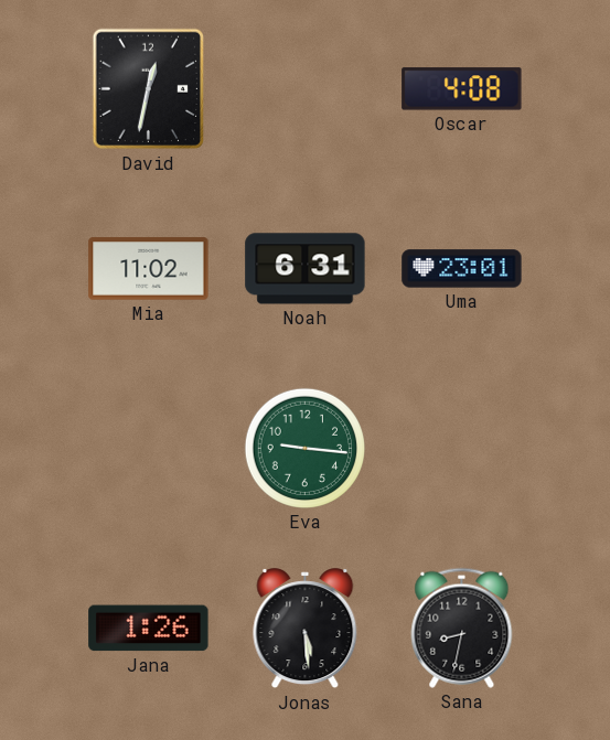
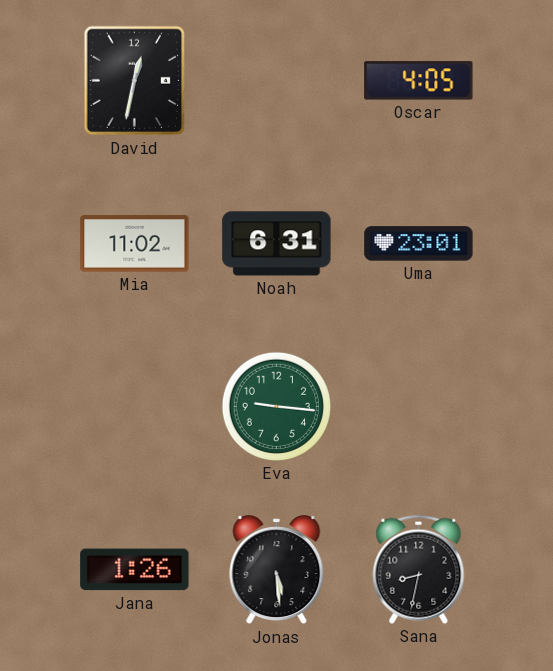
Oscar: 4:08 -> 4:05
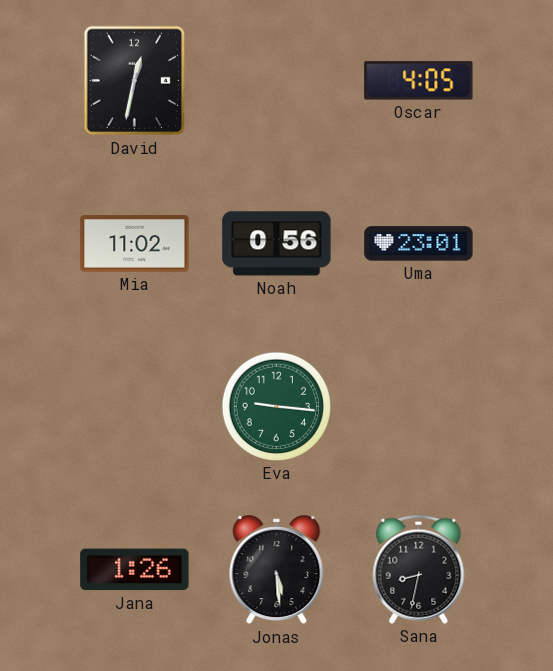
Noah: 6:31 -> 0:56
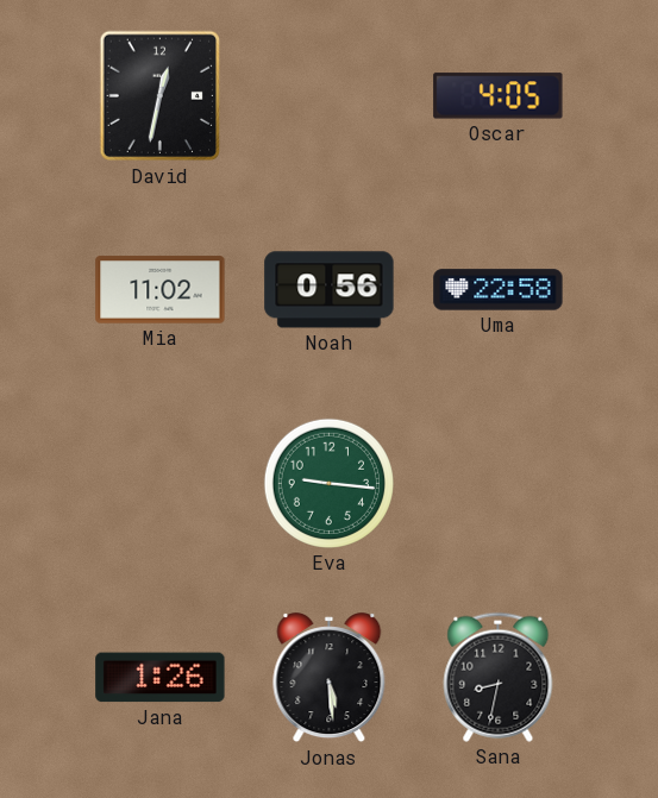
Uma: 23:01 -> 22:58
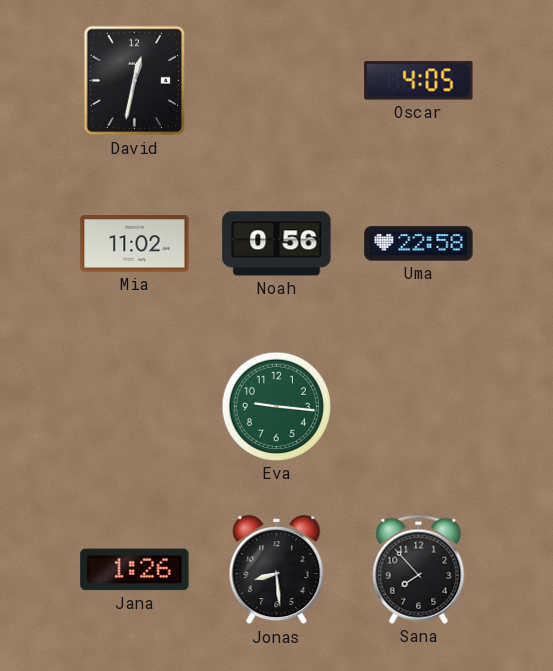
Jonas: 5:29 -> 8:29
Sana: 8:32 -> 7:53
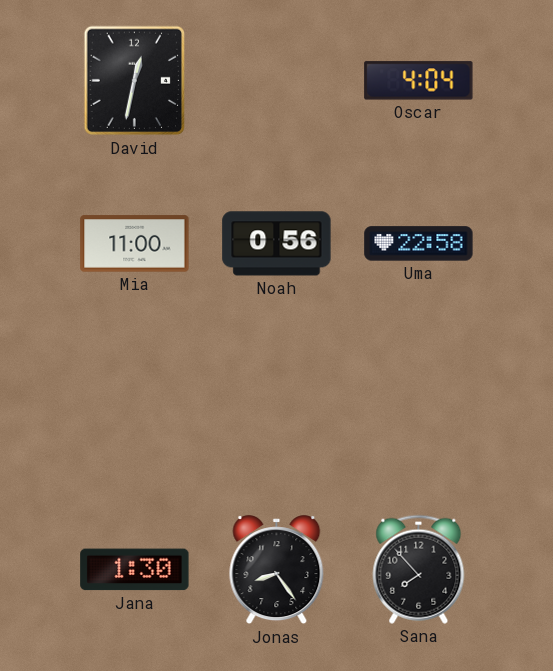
Oscar: 4:05 -> 4:04
Mia: 11:02 -> 11:00
Eva: 9:16 -> none
Jana: 1:26 -> 1:30
Jonas: 8:29 -> 8:24
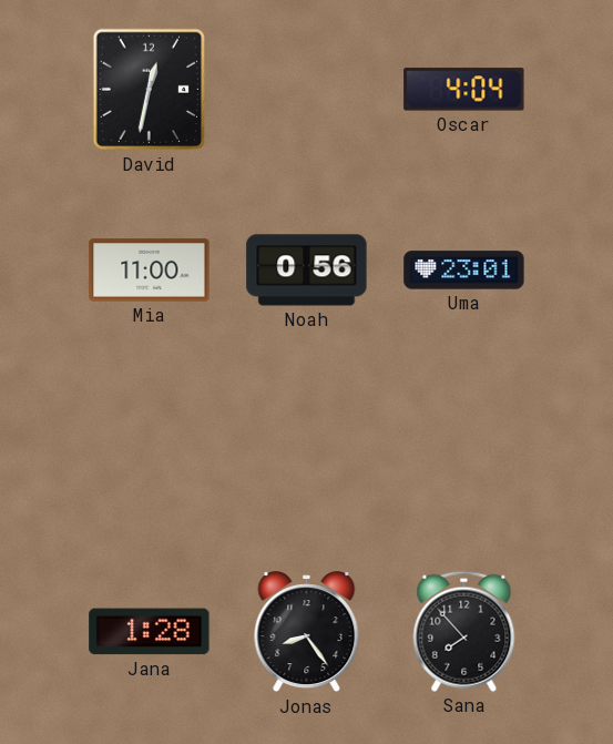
Uma: 22:58 -> 23:01
Jana: 1:30 -> 1:28
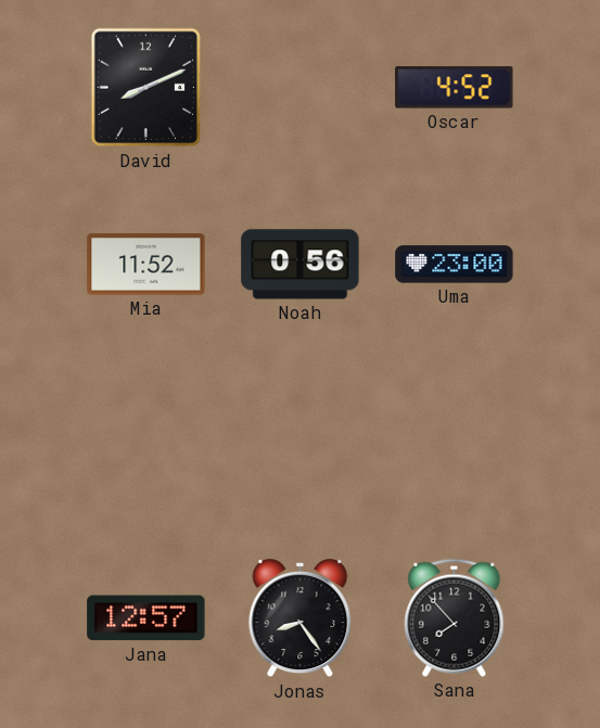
David: 12:32 -> 8:11
Oscar: 4:04 -> 4:52
Mia: 11:00 -> 11:52
Uma: 23:01 -> 23:00
Jana: 1:28 -> 12:57
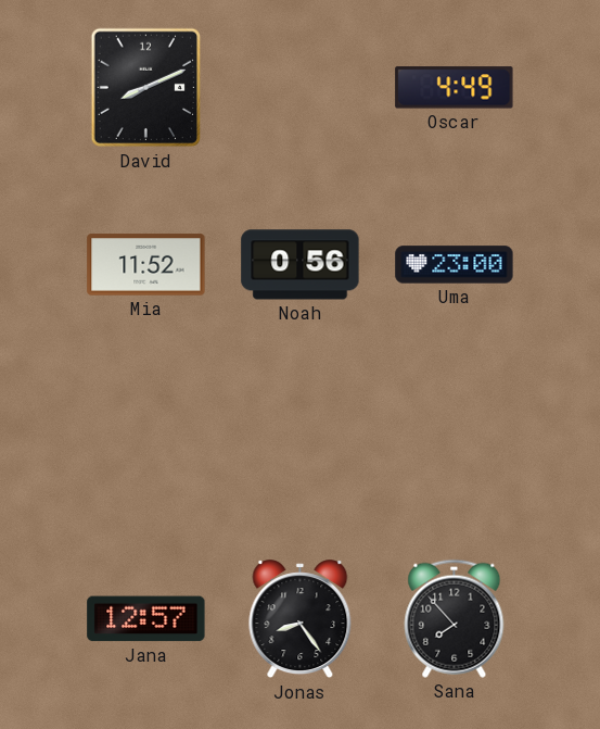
Oscar: 4:52 -> 4:49
